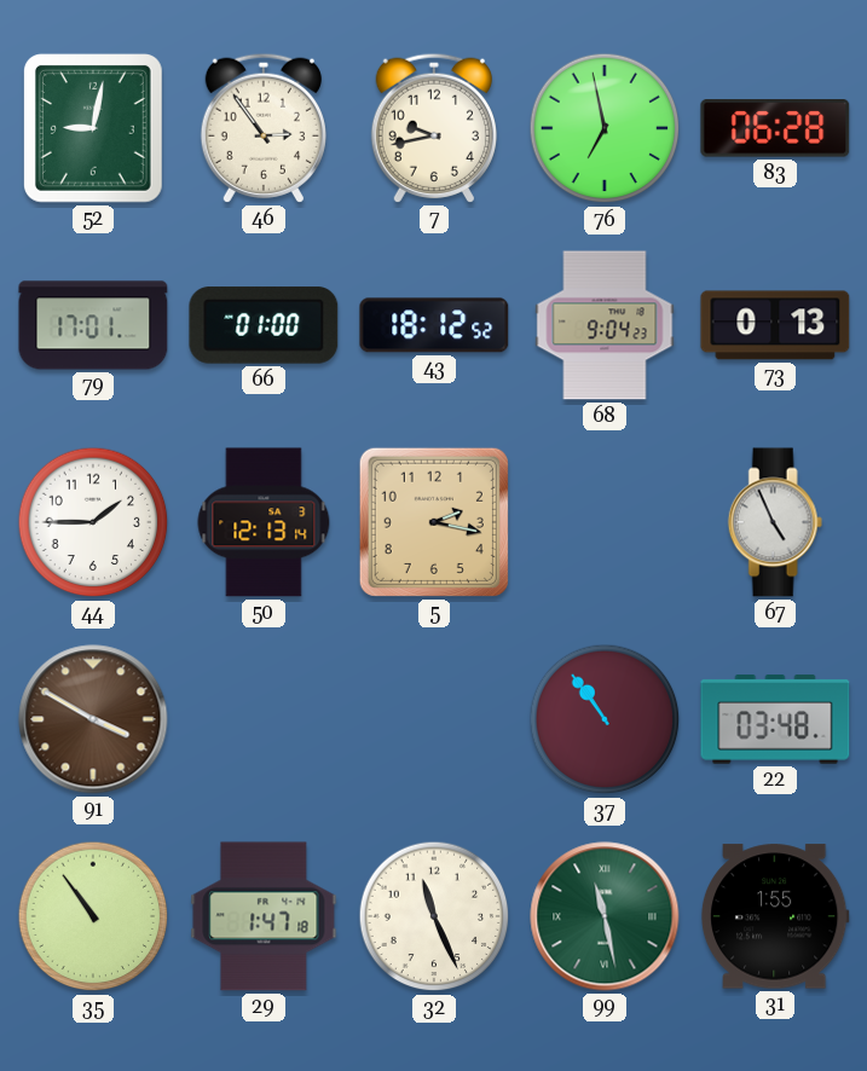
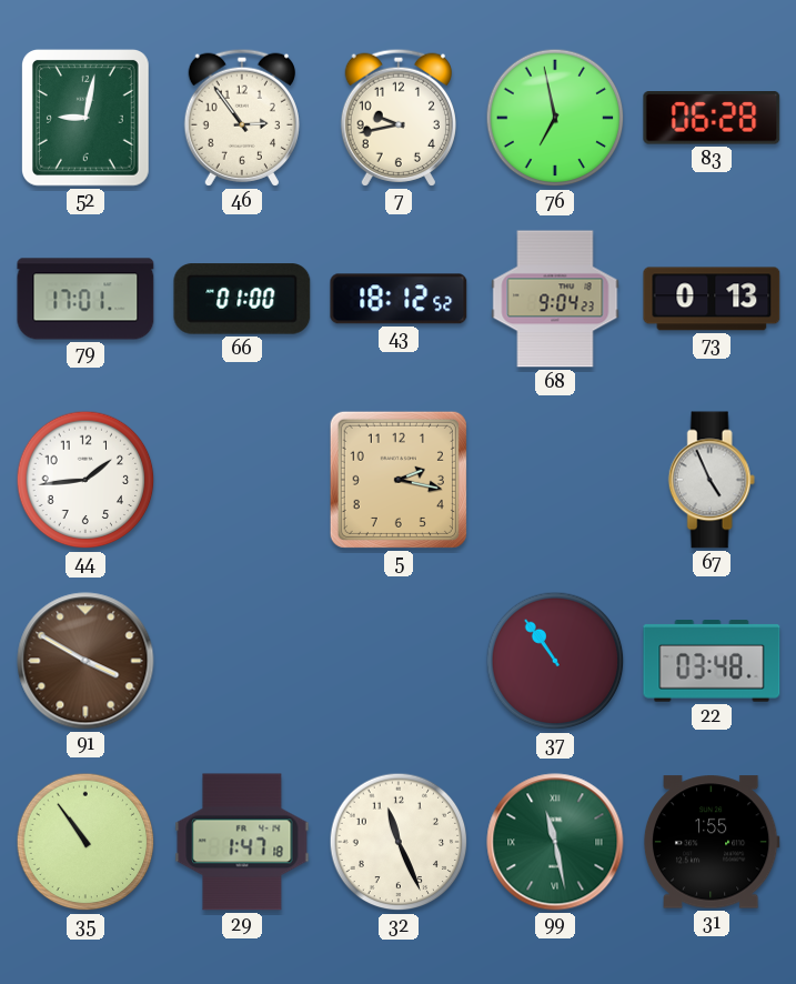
44: 1:45 -> 1:44
50: 12:13 -> none
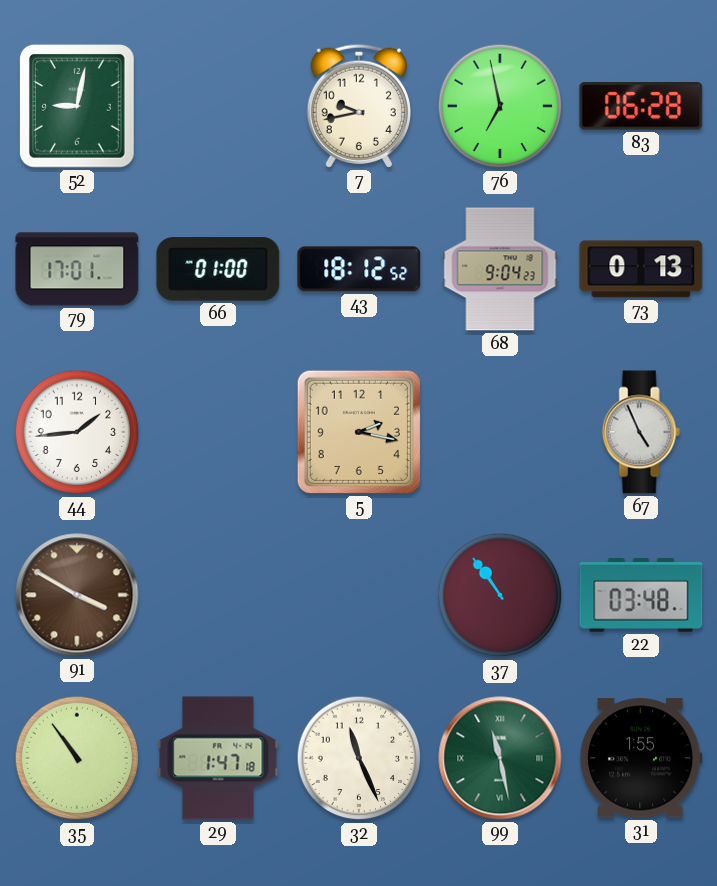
46: 2:54 -> none
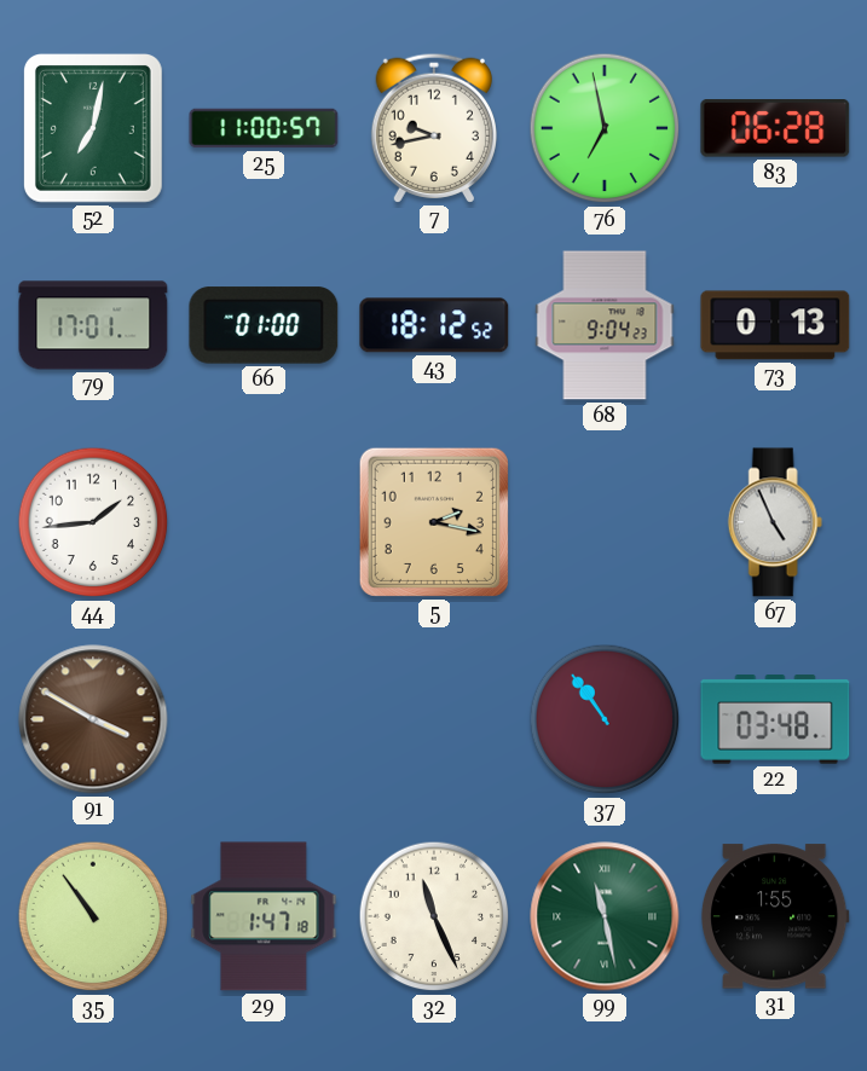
52: 9:02 -> 7:02
25: none -> 11:00
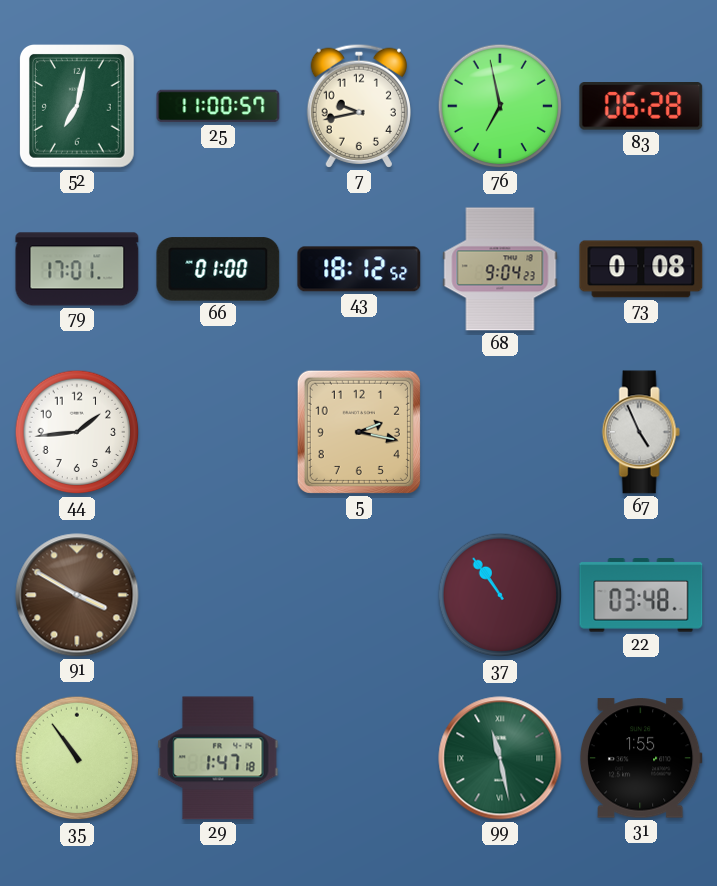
73: 0:13 -> 0:08
32: 11:26 -> none
